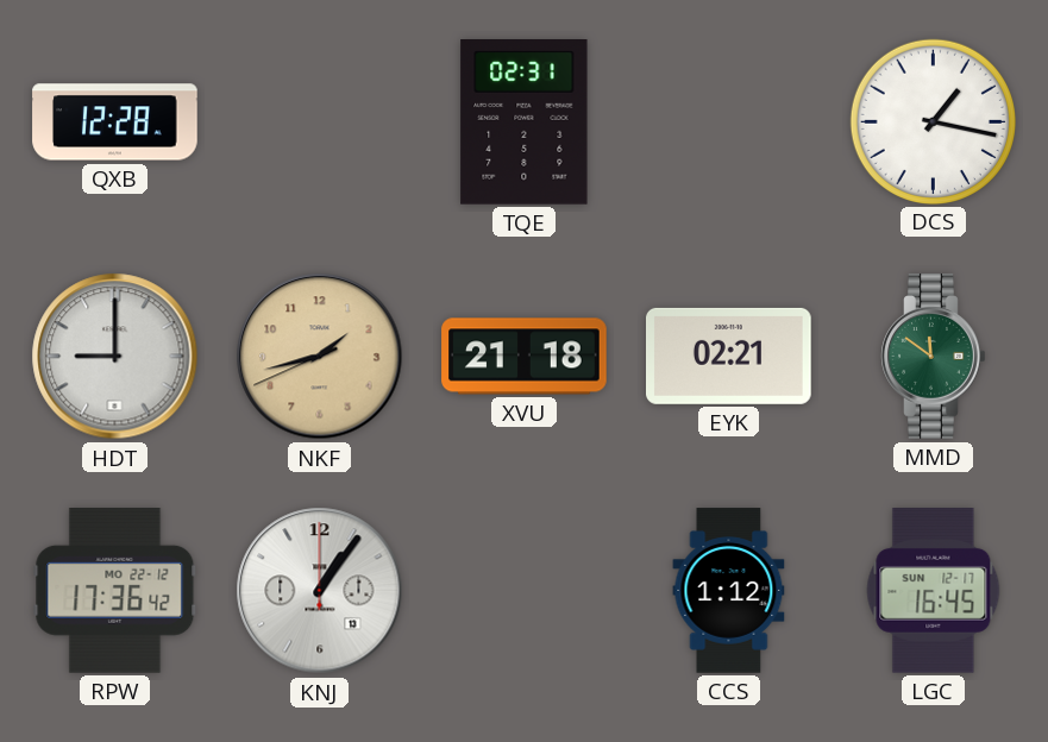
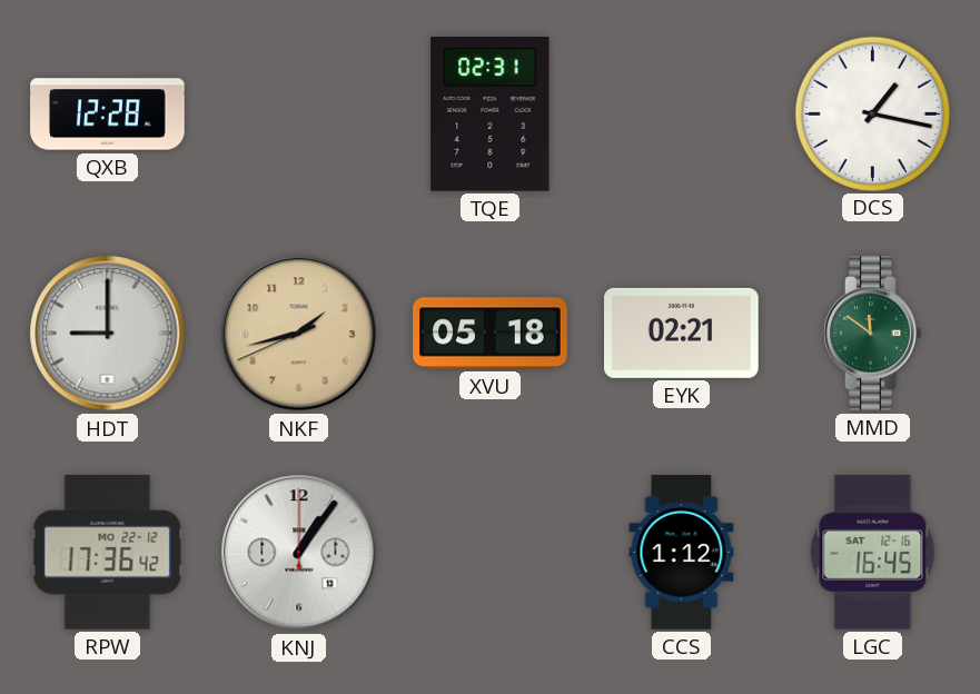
XVU: 21:18 -> 05:18
LGC date: SUN 12-17 -> SAT 12-16
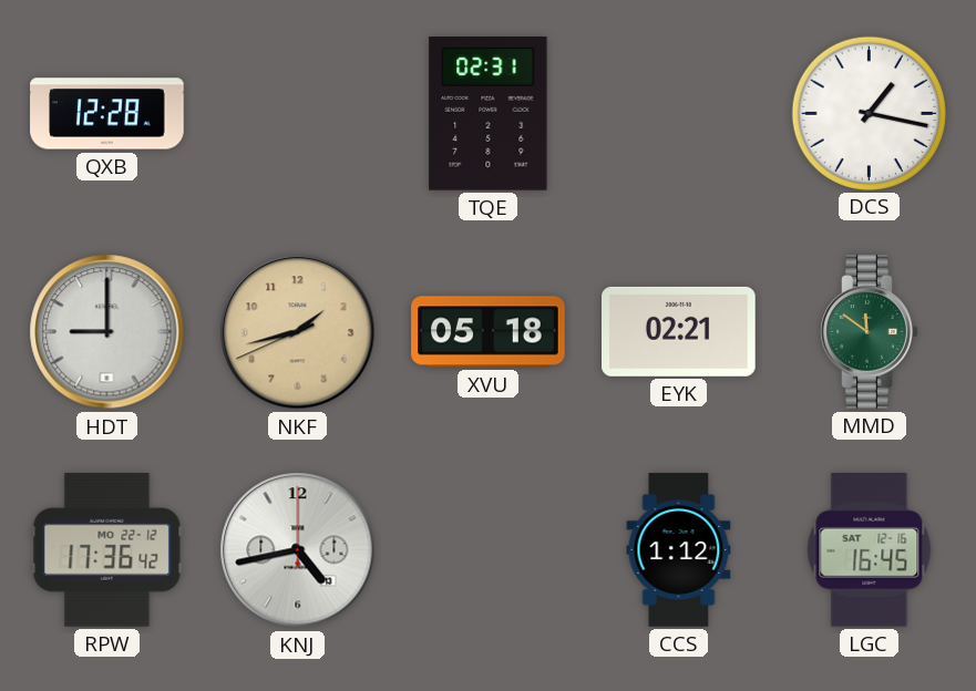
KNJ: 1:06 -> 4:43
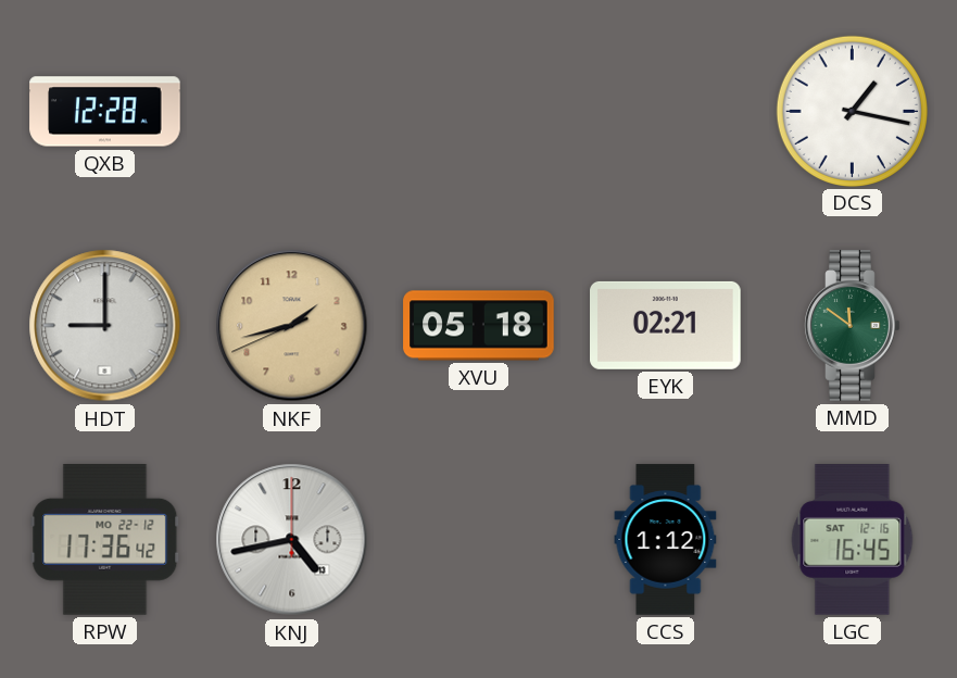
TQE: 02:31 -> none
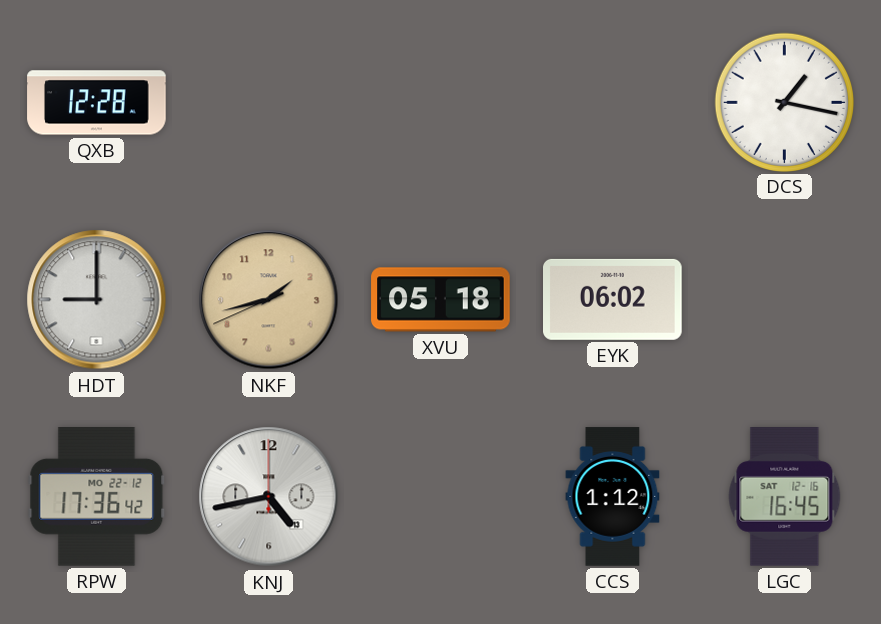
EYK: 02:21 -> 06:02
MMD: 11:51 -> none
